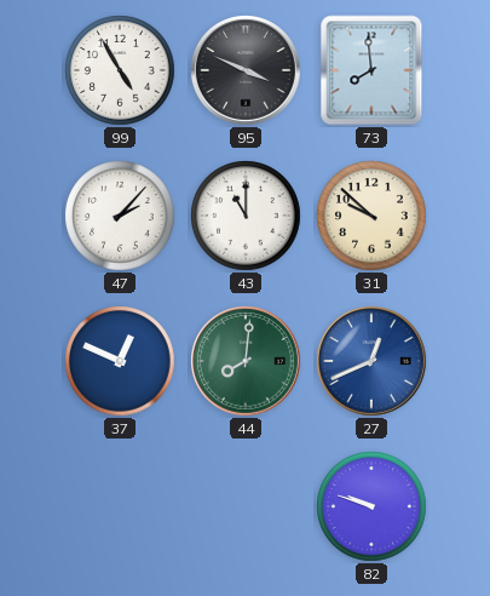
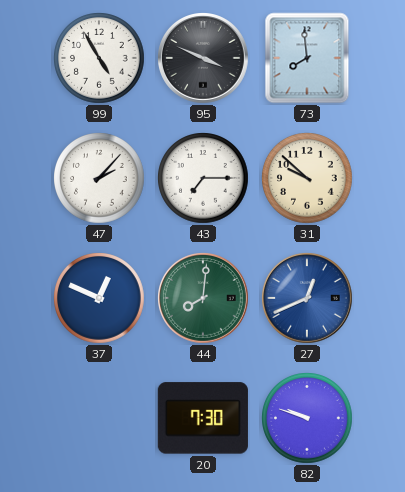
43: 11:00 -> 7:15
20: none -> 7:30
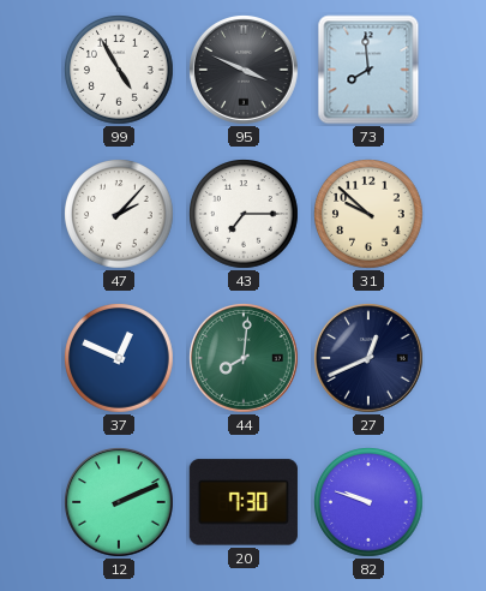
27 dial: blue -> navy
12: none -> 2:11
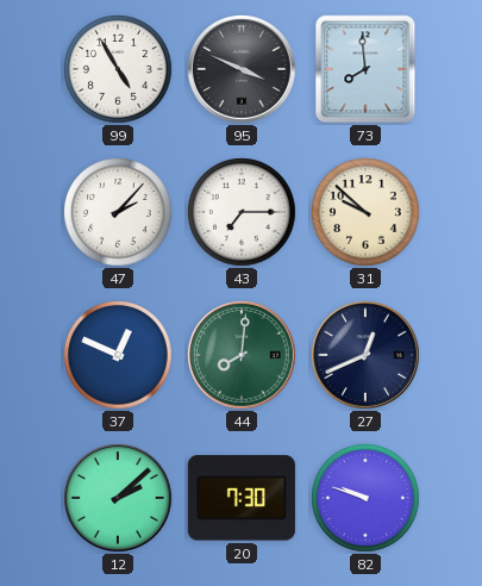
12: 2:11 -> 2:08
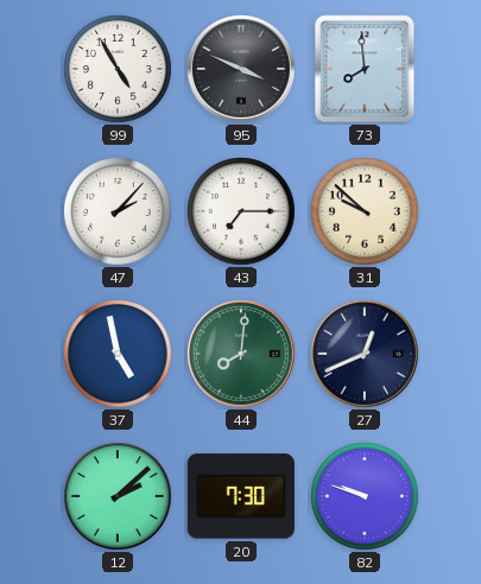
37: 12:49 -> 4:58
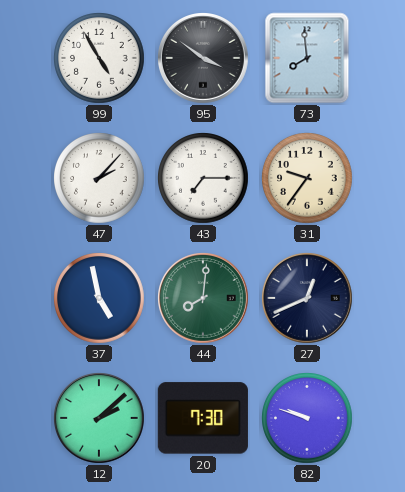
95: 3:49 -> 3:51
31: 9:52 -> 9:36
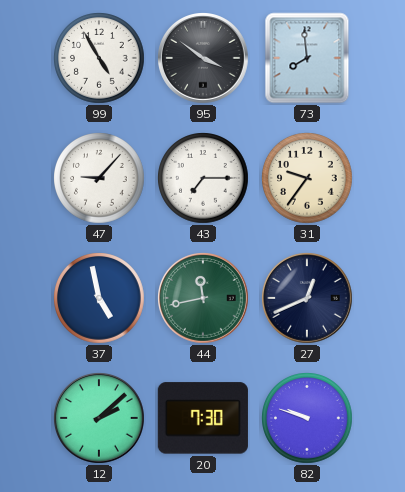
47: 2:07 -> 9:07
44: 8:01 -> 11:43
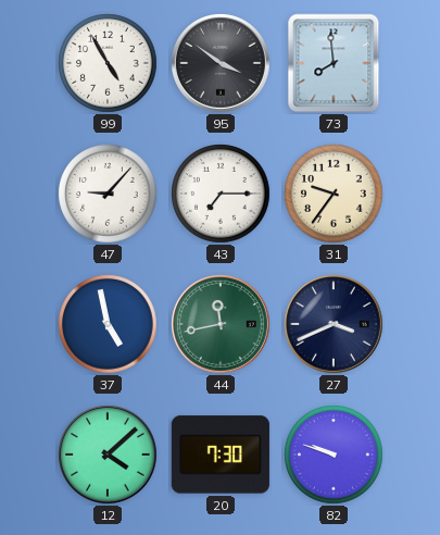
27: 12:41 -> 3:41
12: 2:08 -> 4:08
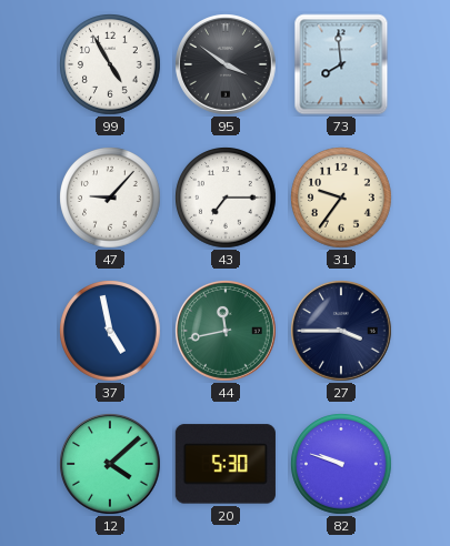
27: 3:41 -> 3:45
20: 7:30 -> 5:30
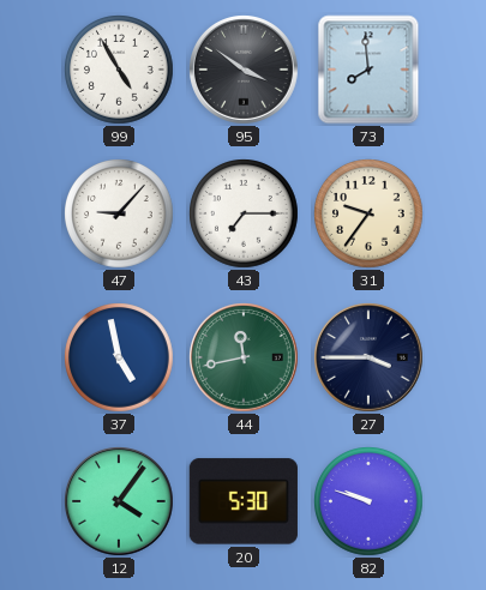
12: 4:08 -> 4:06
